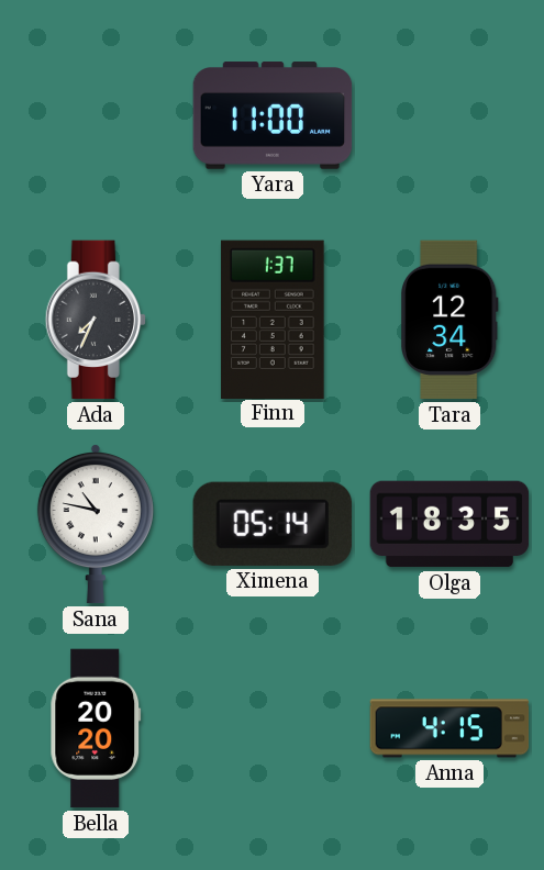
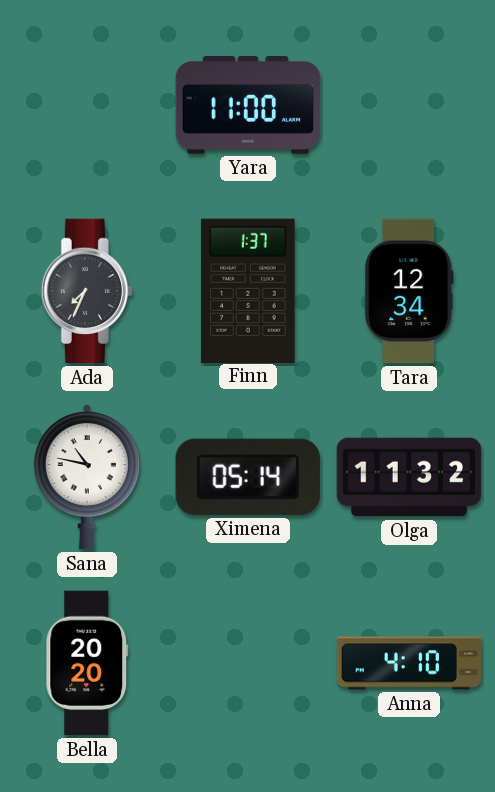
Olga: 18:35 -> 11:32
Anna: 4:15 -> 4:10
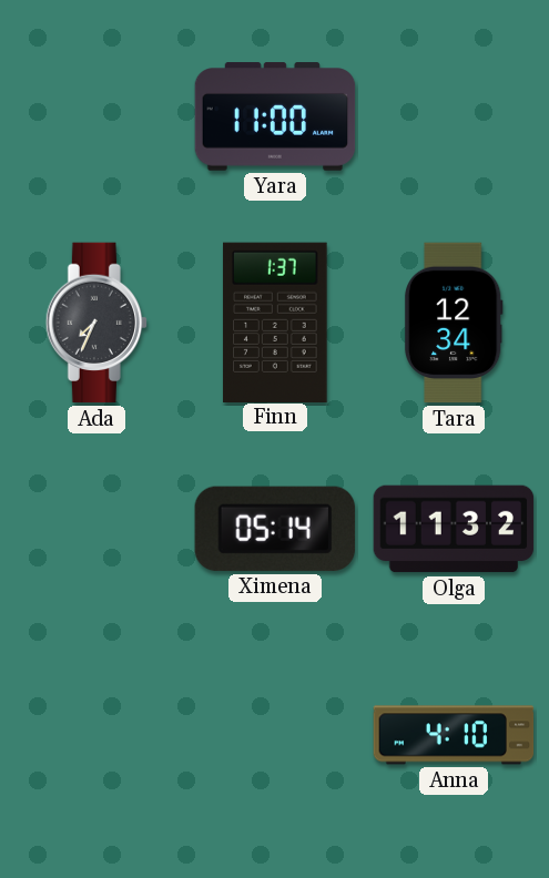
Sana: 10:47 -> none
Bella: 20:20 -> none
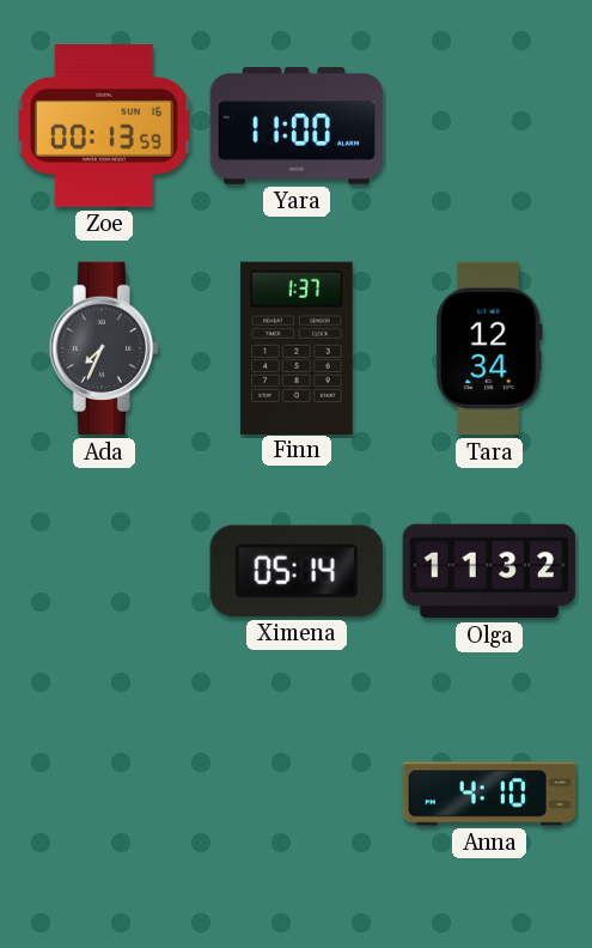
Zoe: none -> 00:13
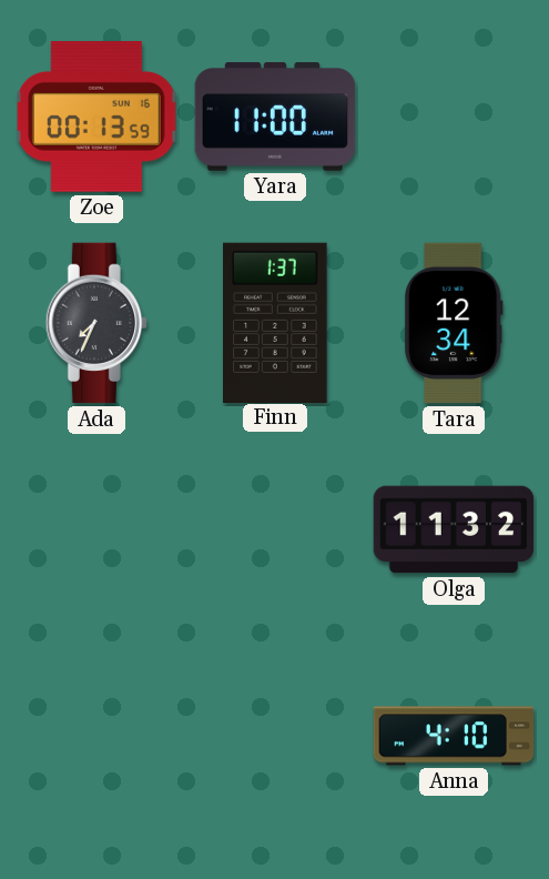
Ximena: 05:14 -> none
